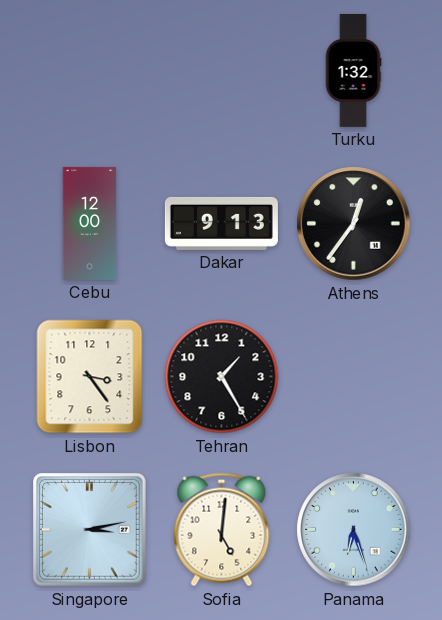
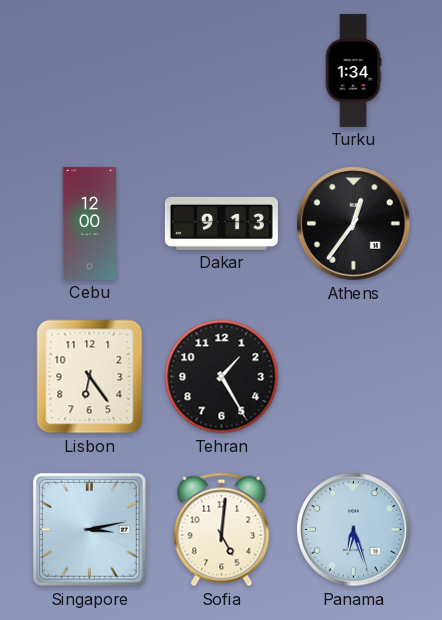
Turku: 1:32 -> 1:34
Lisbon: 3:24 -> 6:24
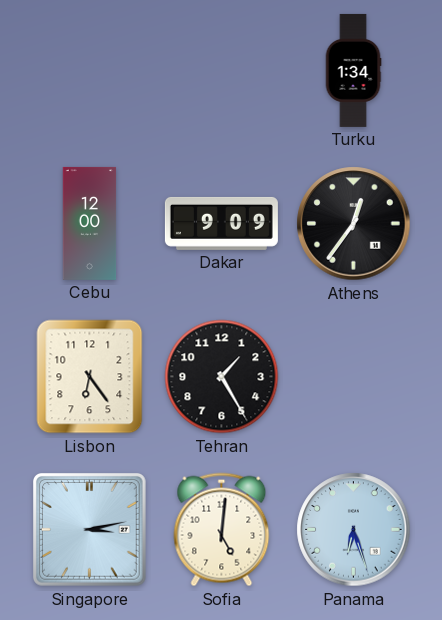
Dakar: 9:13 -> 9:09
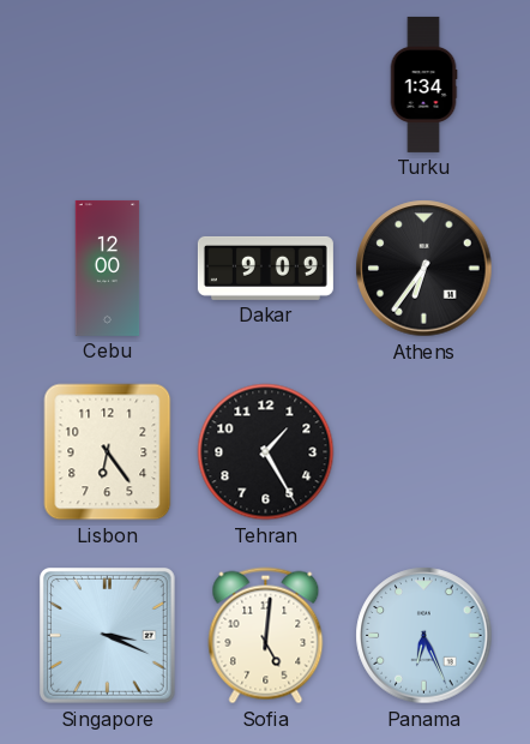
Athens: 12:36 -> 6:36
Singapore: 3:13 -> 3:19
Panama: 6:27 -> 6:26
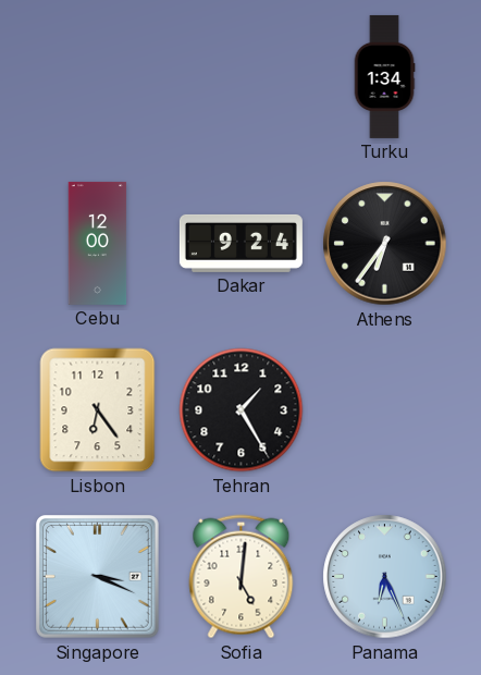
Dakar: 9:09 -> 9:24
